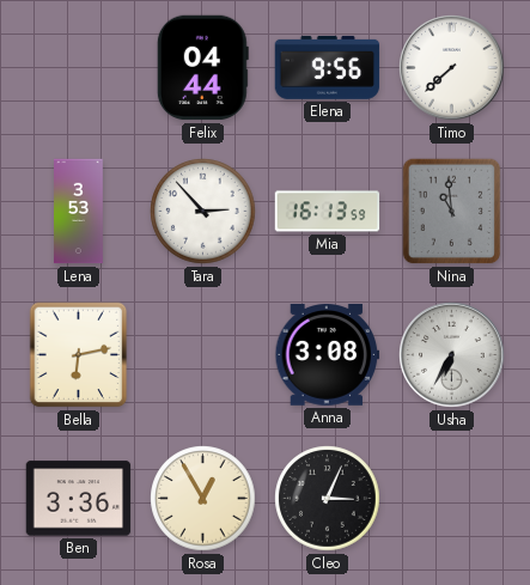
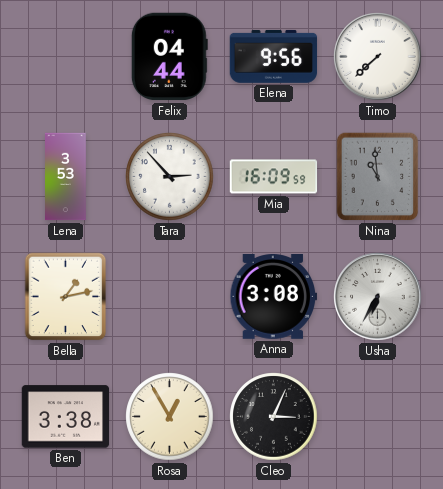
Mia: 16:13 -> 16:09
Bella: 6:13 -> 1:13
Ben: 3:36 -> 3:38
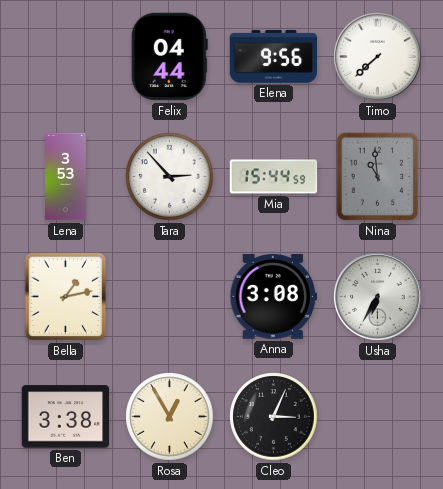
Mia: 16:09 -> 15:44
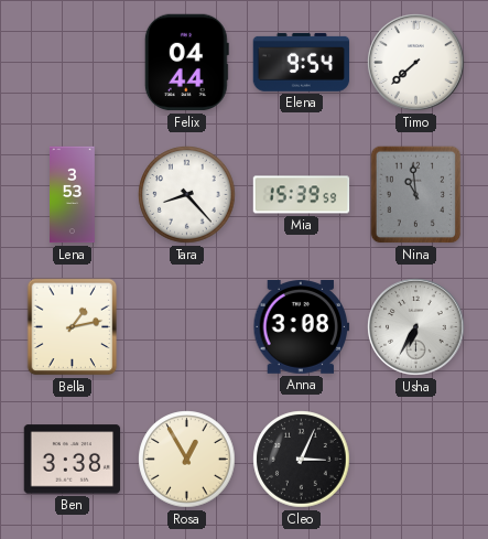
Elena: 9:56 -> 9:54
Tara: 2:53 -> 8:23
Mia: 15:44 -> 15:39
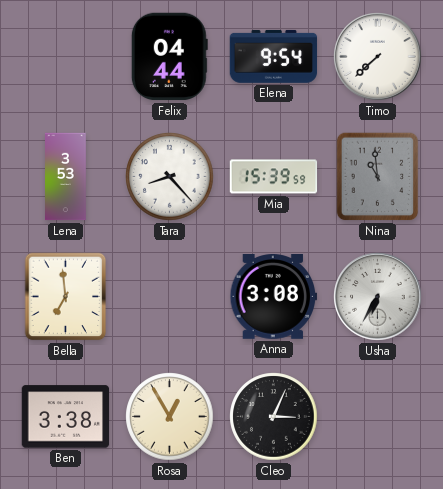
Bella: 1:13 -> 6:59
